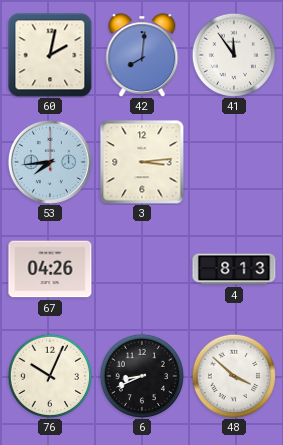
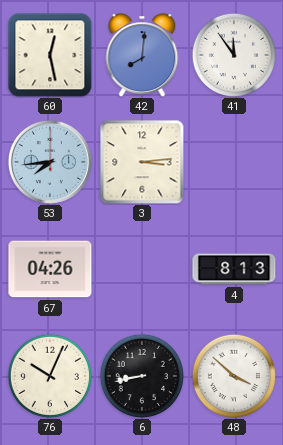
60: 2:02 -> 12:28
6: 8:41 -> 8:43
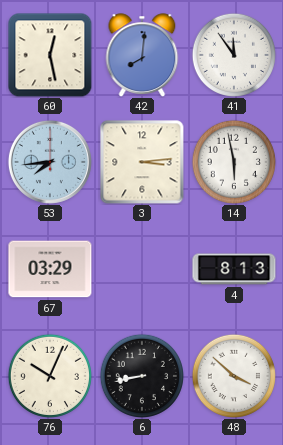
14: none -> 5:58
67: 04:26 -> 03:29
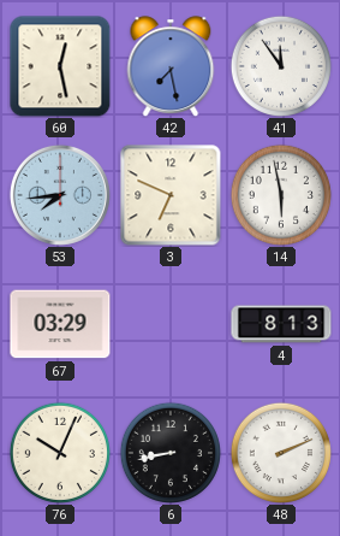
42: 8:01 -> 7:28
3: 3:14 -> 6:49
48: 3:52 -> 2:11
